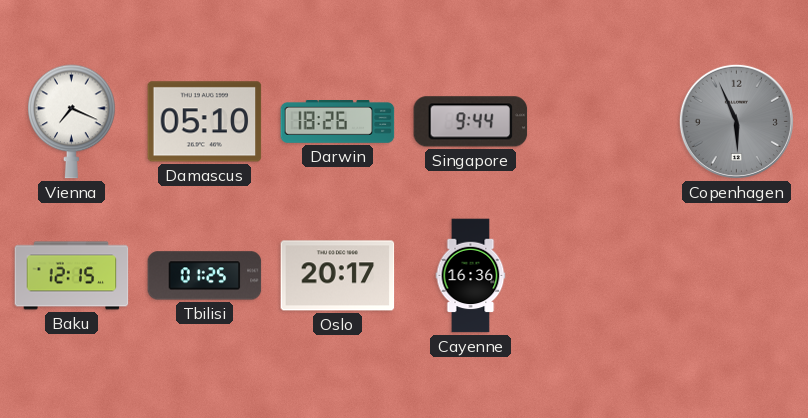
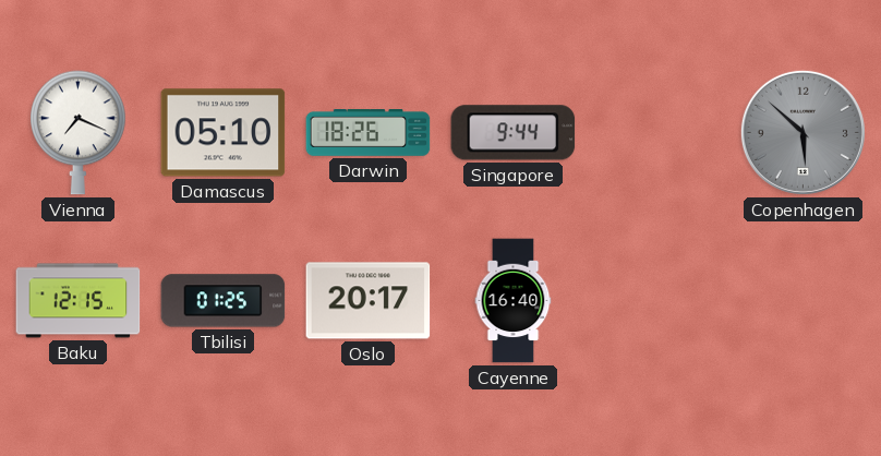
Copenhagen: 5:56 -> 5:52
Cayenne: 16:36 -> 16:40
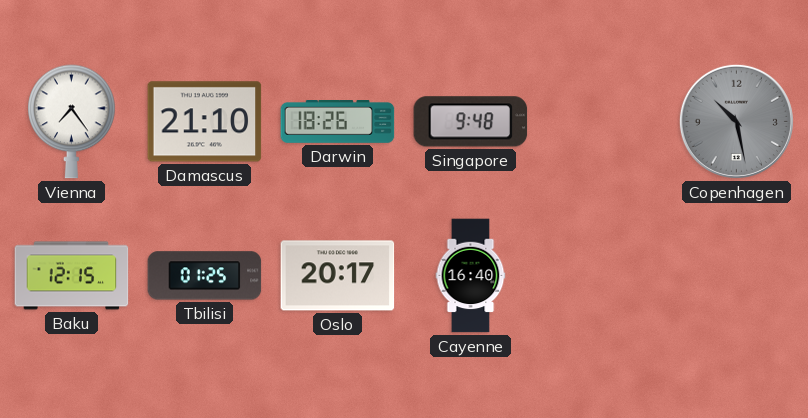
Vienna: 7:19 -> 7:24
Damascus: 05:10 -> 21:10
Singapore: 9:44 -> 9:48
Copenhagen: 5:52 -> 10:28
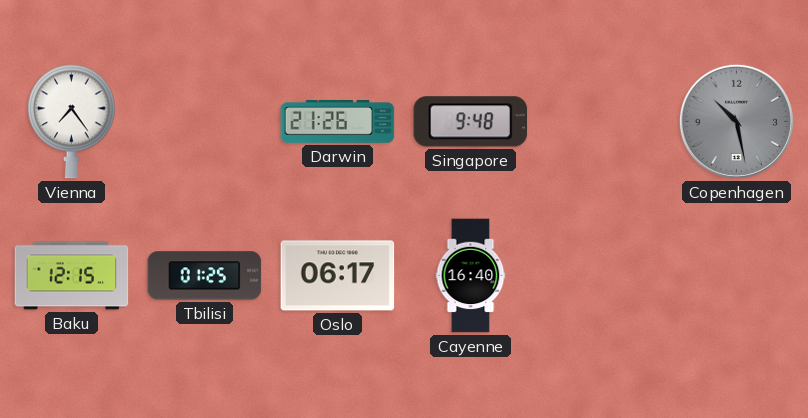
Damascus: 21:10 -> none
Darwin: 18:26 -> 21:26
Oslo: 20:17 -> 06:17
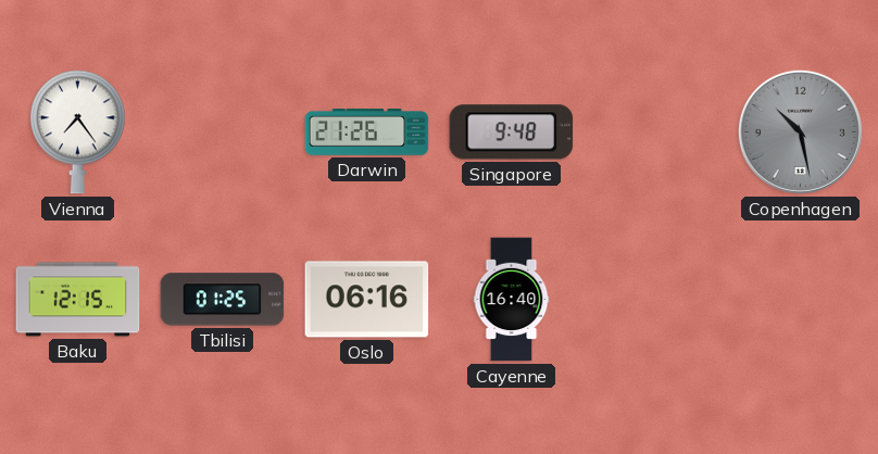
Oslo: 06:17 -> 06:16
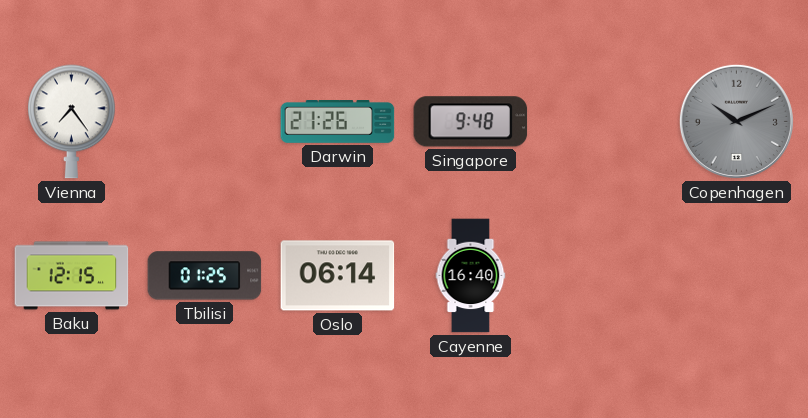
Copenhagen: 10:28 -> 10:11
Oslo: 06:16 -> 06:14
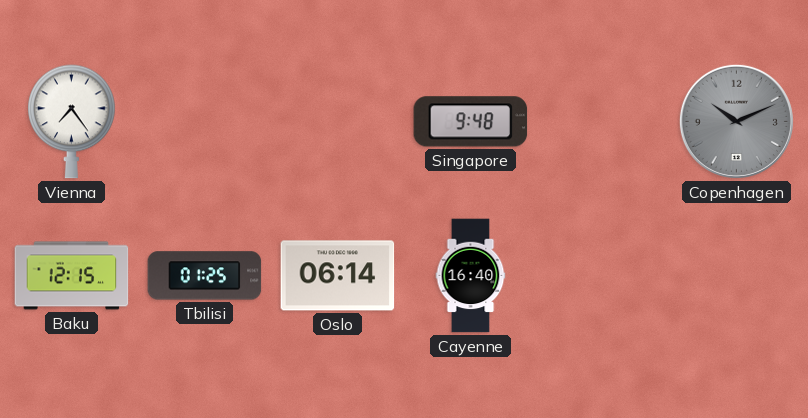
Darwin: 21:26 -> none
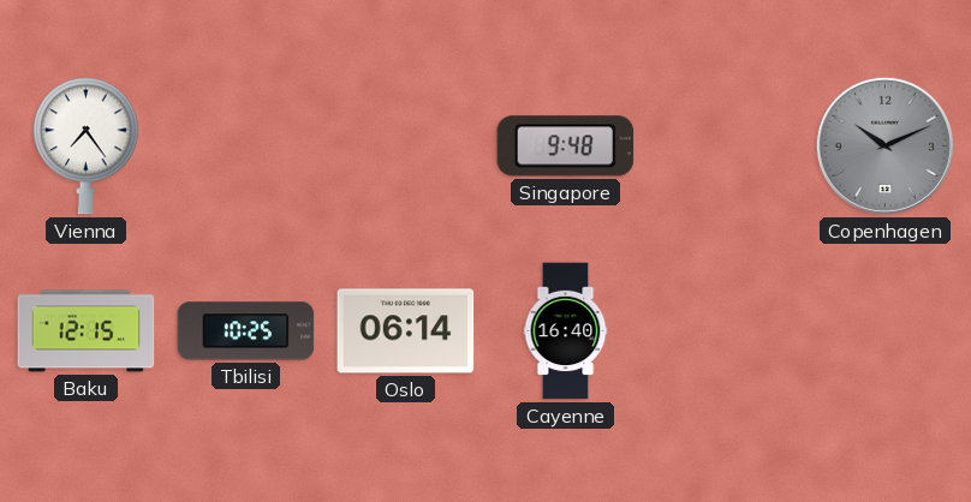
Tbilisi: 01:25 -> 10:25
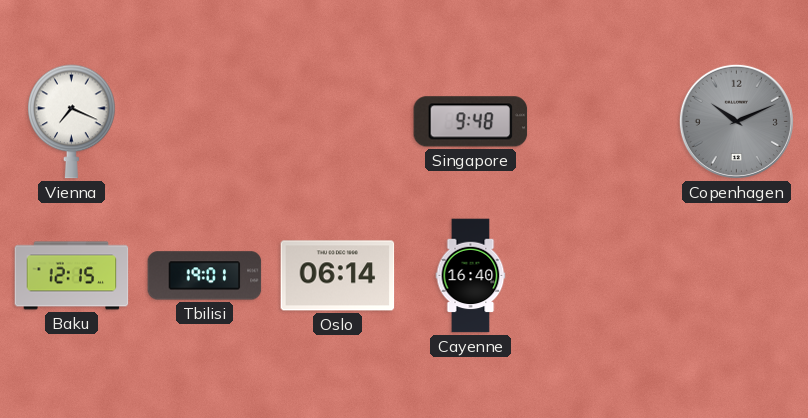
Vienna: 7:24 -> 7:19
Tbilisi: 10:25 -> 19:01
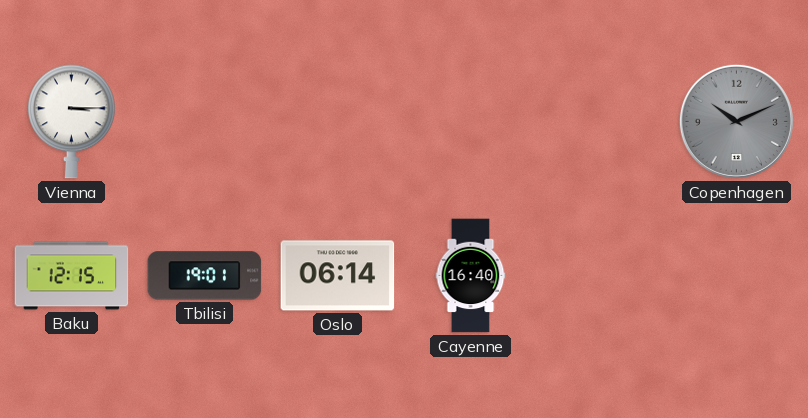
Vienna: 7:19 -> 3:15
Singapore: 9:48 -> none
